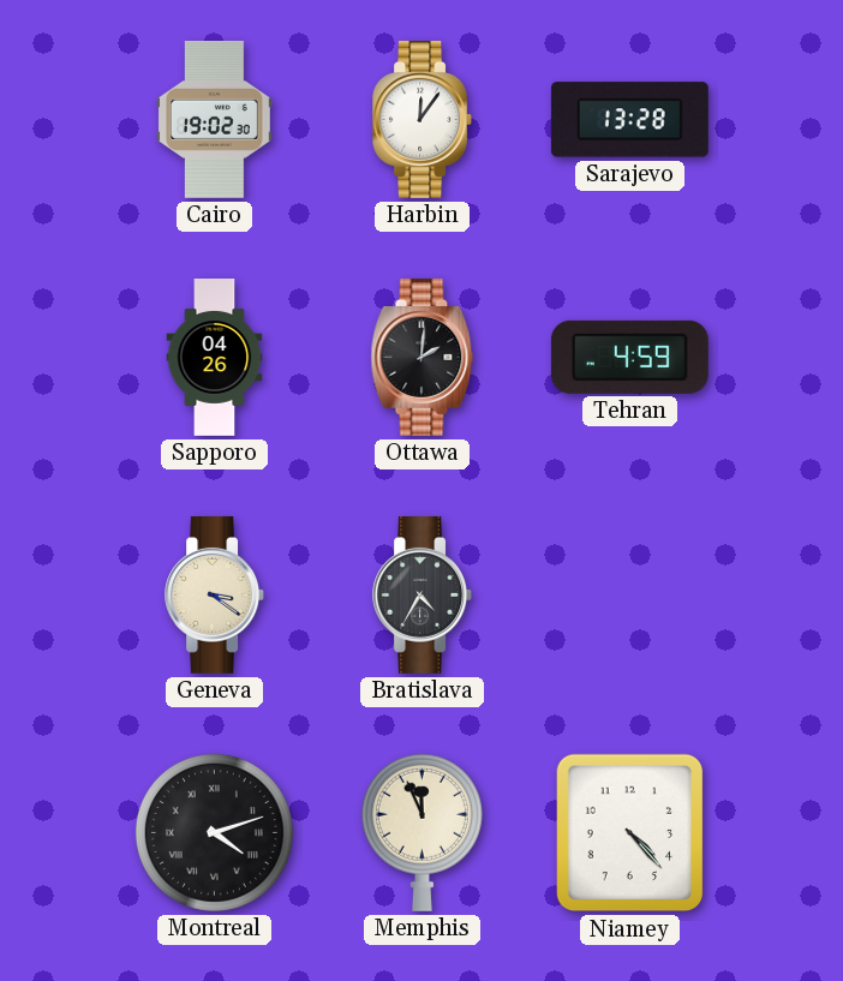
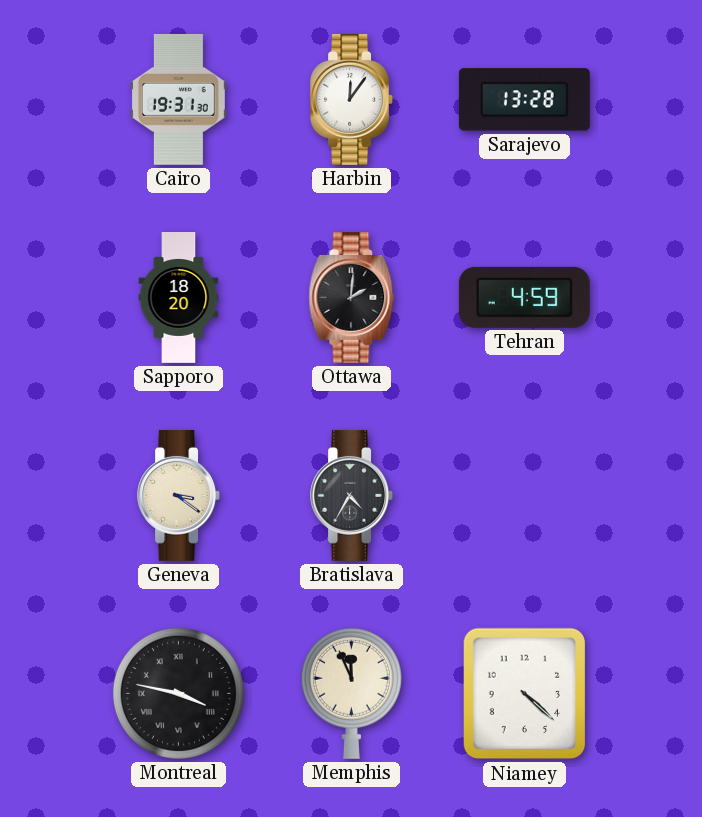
Cairo: 19:02 -> 19:31
Sapporo: 04:26 -> 18:20
Montreal: 4:12 -> 3:47
Niamey: 4:23 -> 4:22
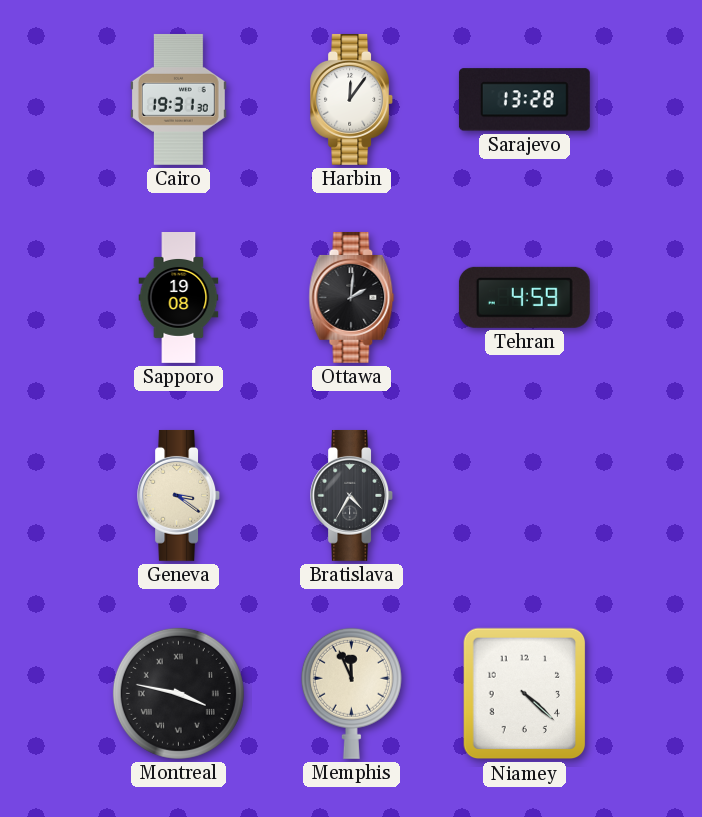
Sapporo: 18:20 -> 19:08
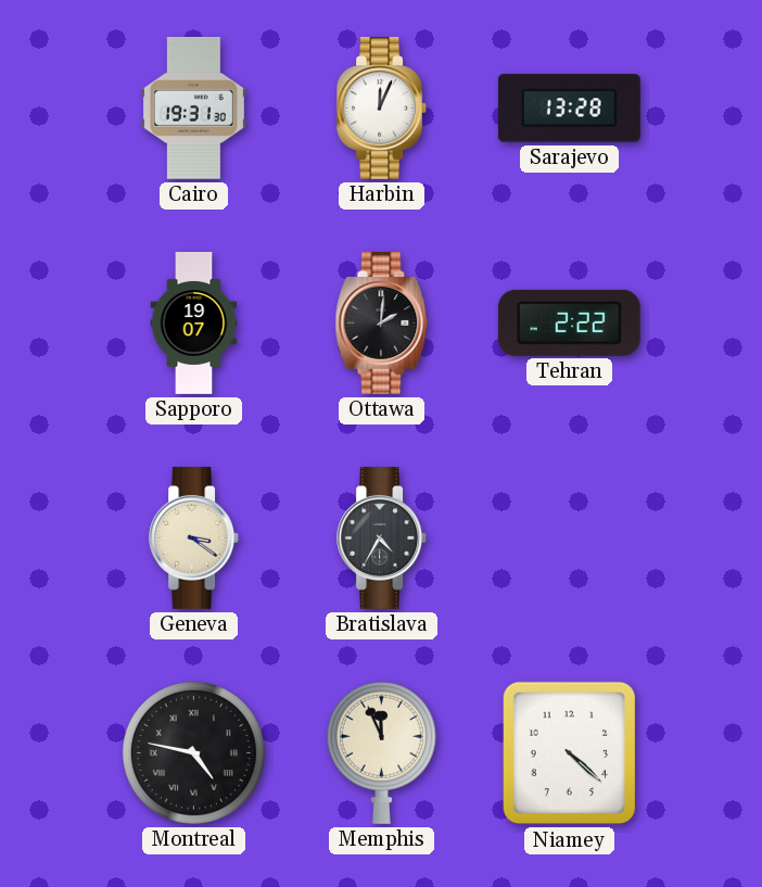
Harbin: 12:06 -> 12:04
Sapporo: 19:08 -> 19:07
Tehran: 4:59 -> 2:22
Montreal: 3:47 -> 4:47
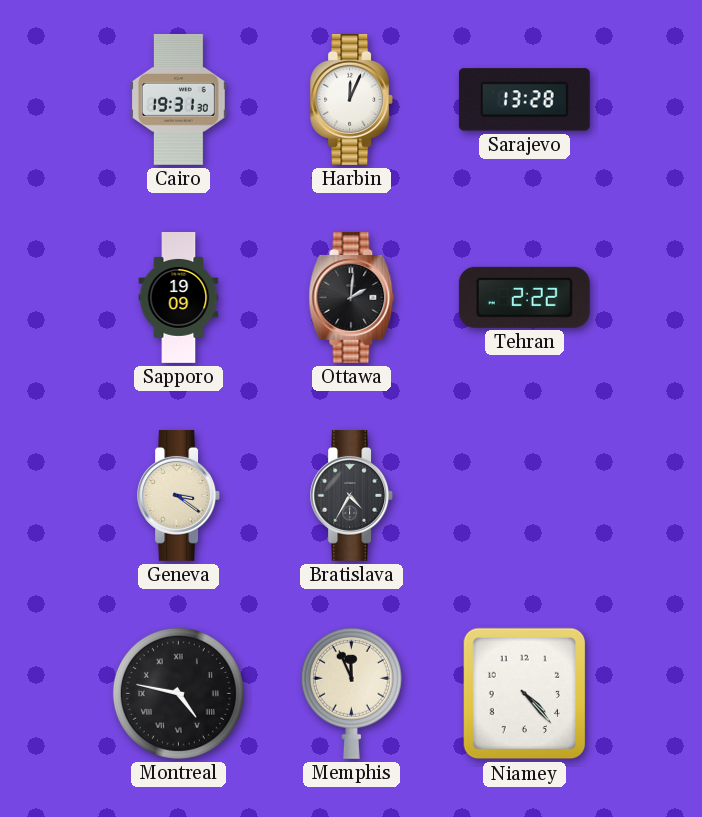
Sapporo: 19:07 -> 19:09
Niamey: 4:22 -> 4:23
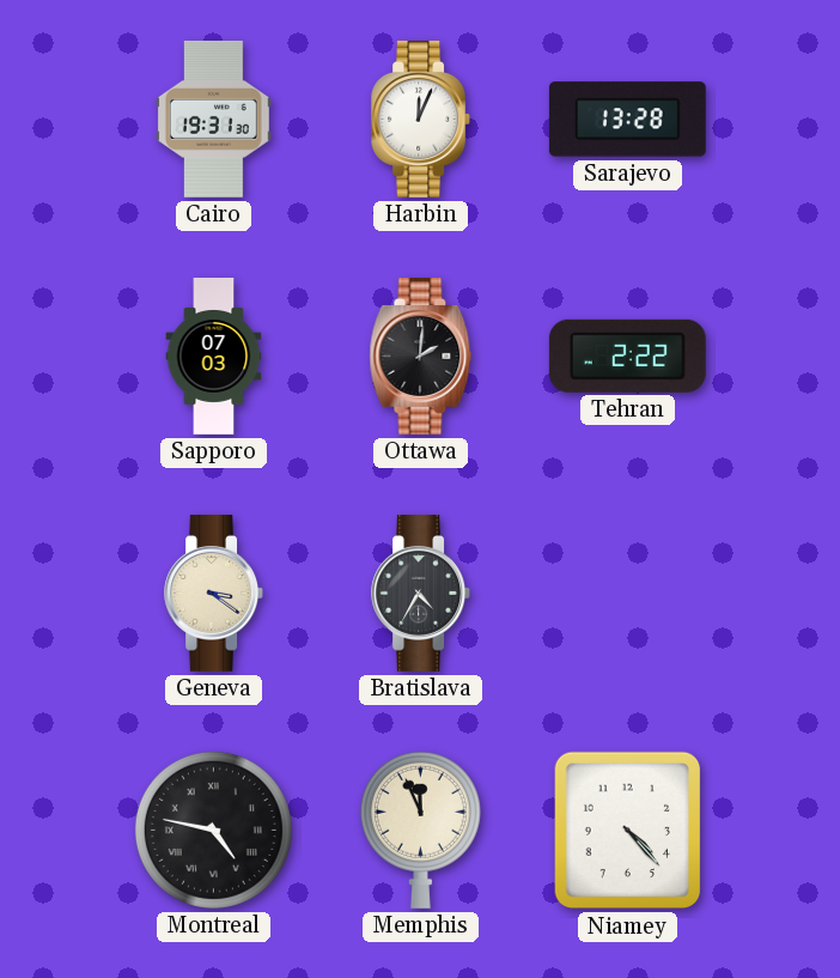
Sapporo: 19:09 -> 07:03
